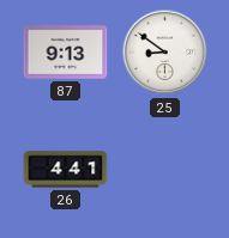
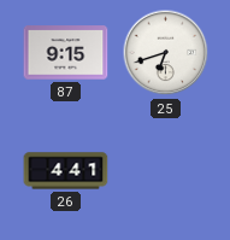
87: 9:13 -> 9:15
25: 8:51 -> 6:42
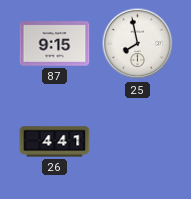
25: 6:42 -> 7:58
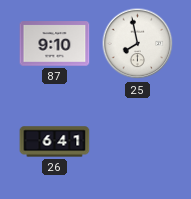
87: 9:15 -> 9:10
26: 4:41 -> 6:41
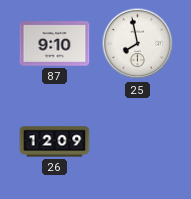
26: 6:41 -> 12:09
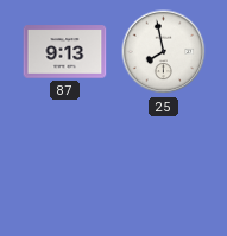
87: 9:10 -> 9:13
26: 12:09 -> none
